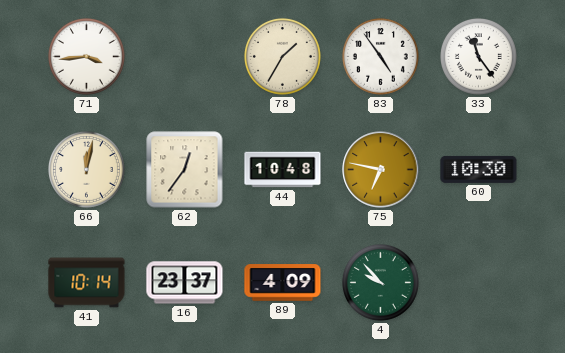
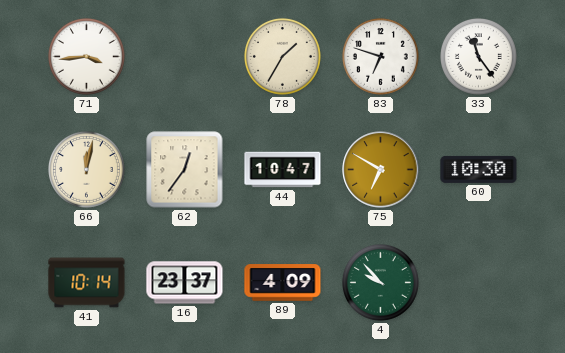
83: 4:54 -> 6:48
44: 10:48 -> 10:47
75: 6:47 -> 6:50
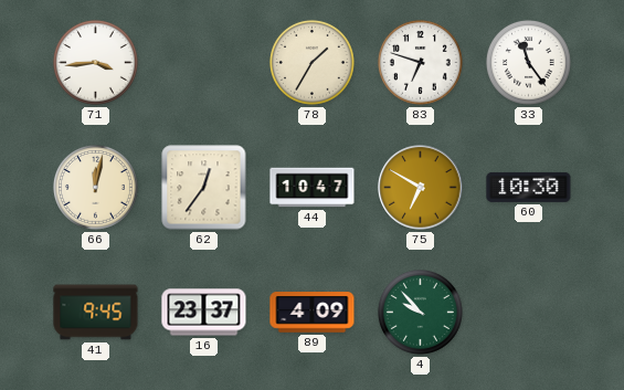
41: 10:14 -> 9:45
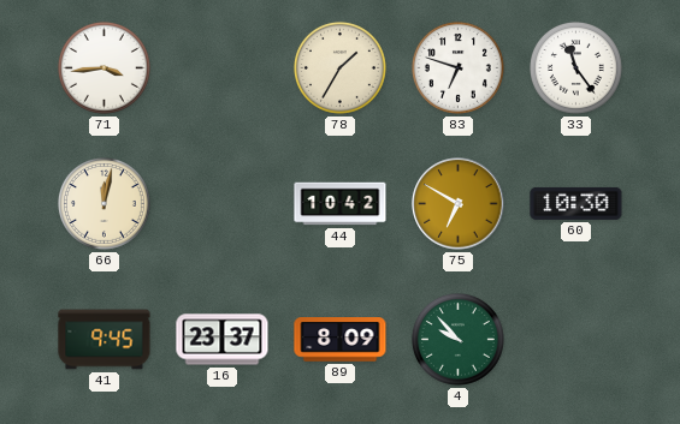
62: 12:36 -> none
44: 10:47 -> 10:42
89: 4:09 -> 8:09
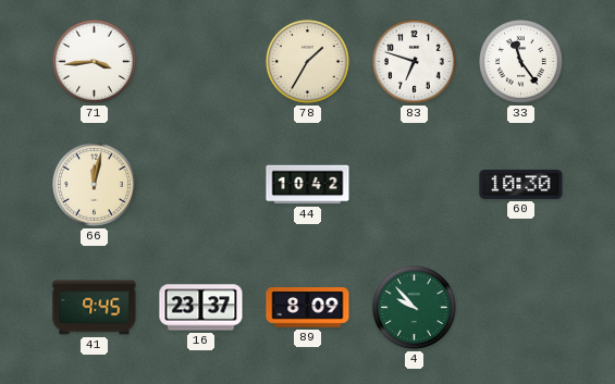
75: 6:50 -> none
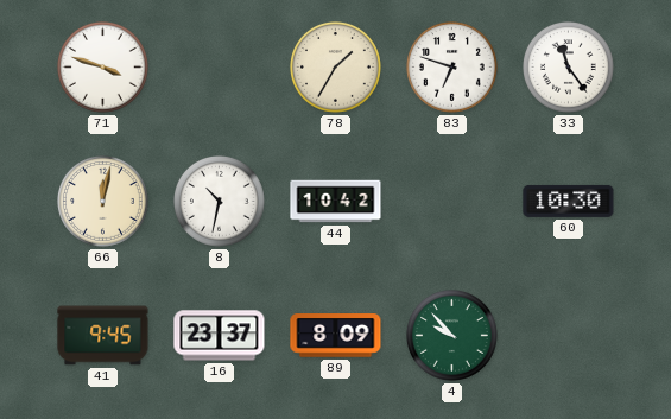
71: 3:44 -> 3:48
8: none -> 10:32
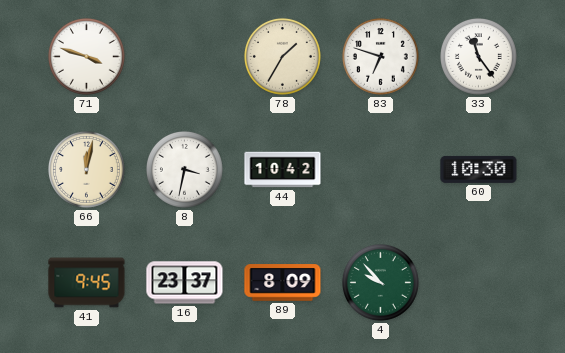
8: 10:32 -> 3:32
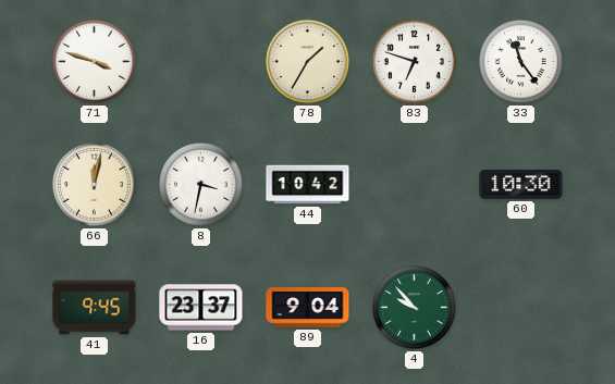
89: 8:09 -> 9:04
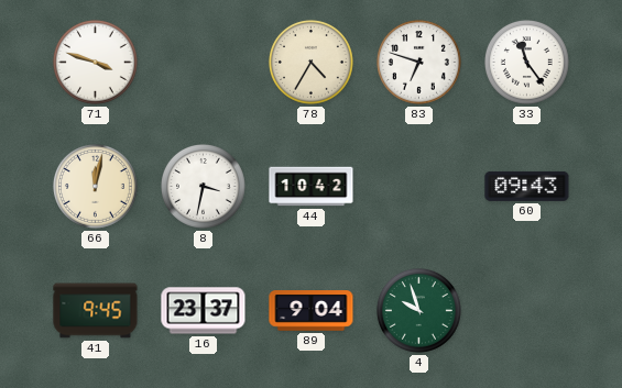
78: 1:35 -> 4:35
60: 10:30 -> 09:43
4: 9:53 -> 9:57
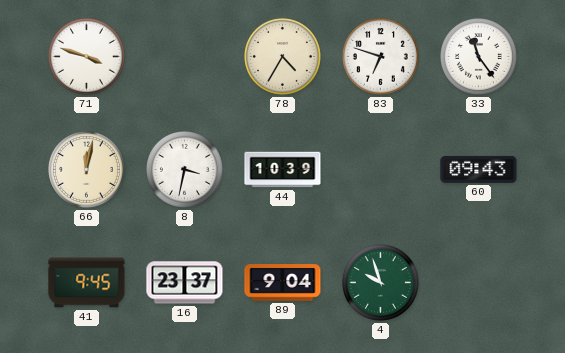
44: 10:42 -> 10:39
